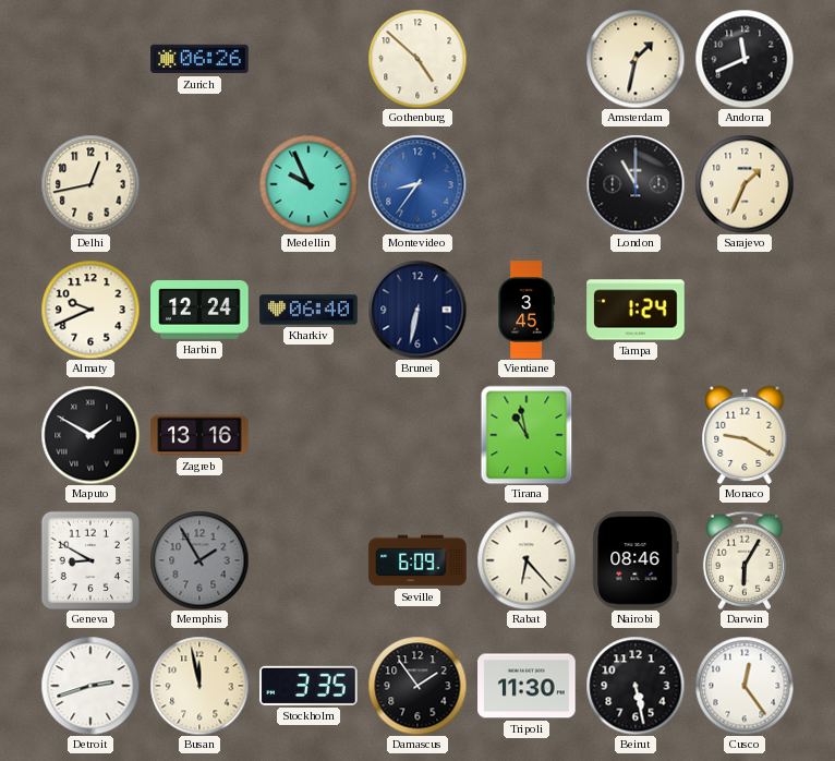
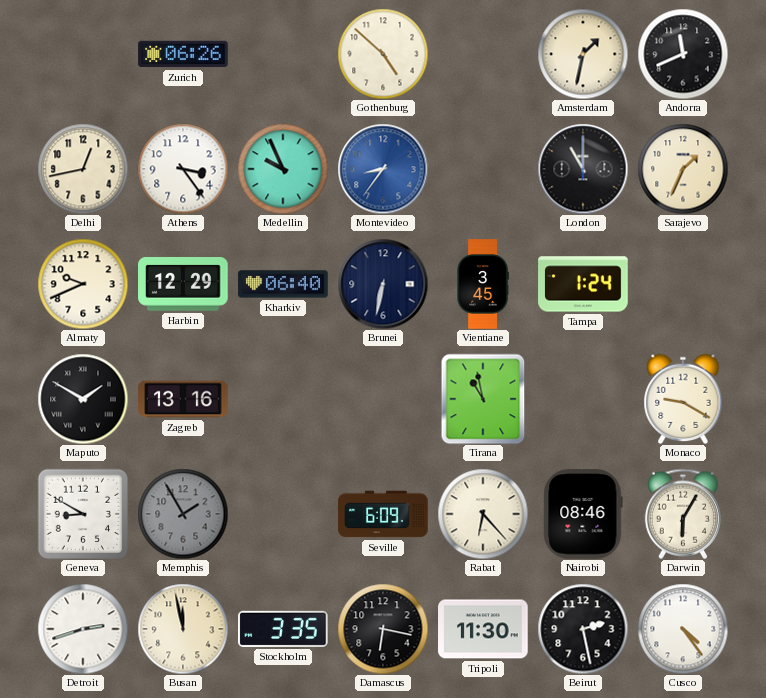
Athens: none -> 3:24
Harbin: 12:24 -> 12:29
Damascus: 1:54 -> 6:17
Beirut: 5:28 -> 2:28
Cusco: 12:24 -> 4:24
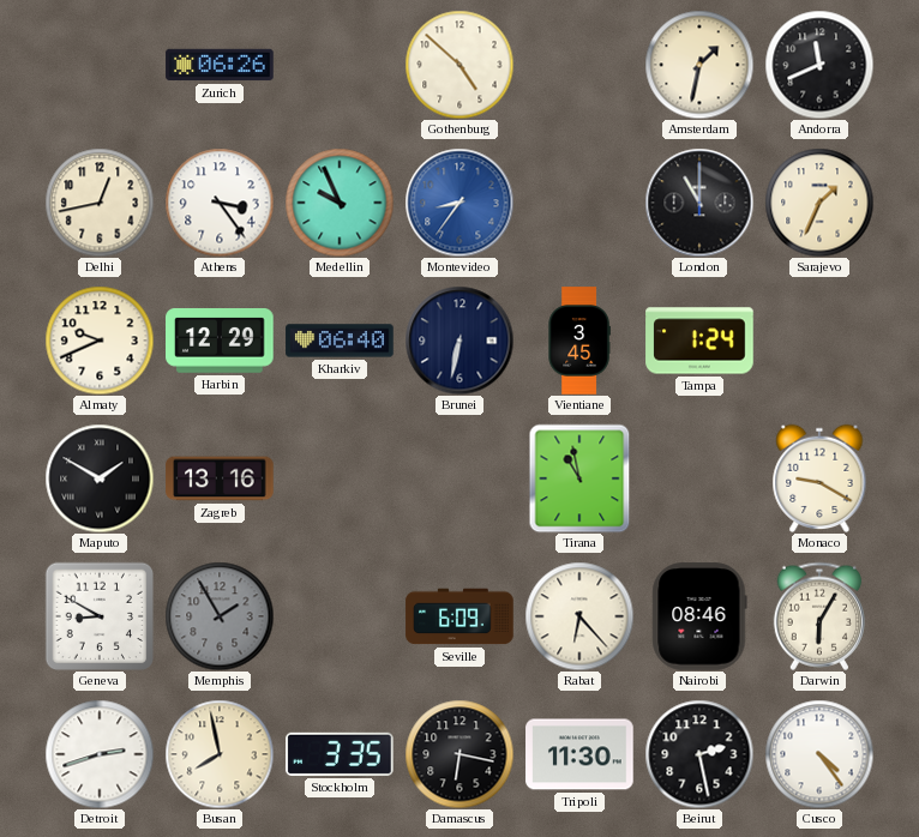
Busan: 11:58 -> 7:58
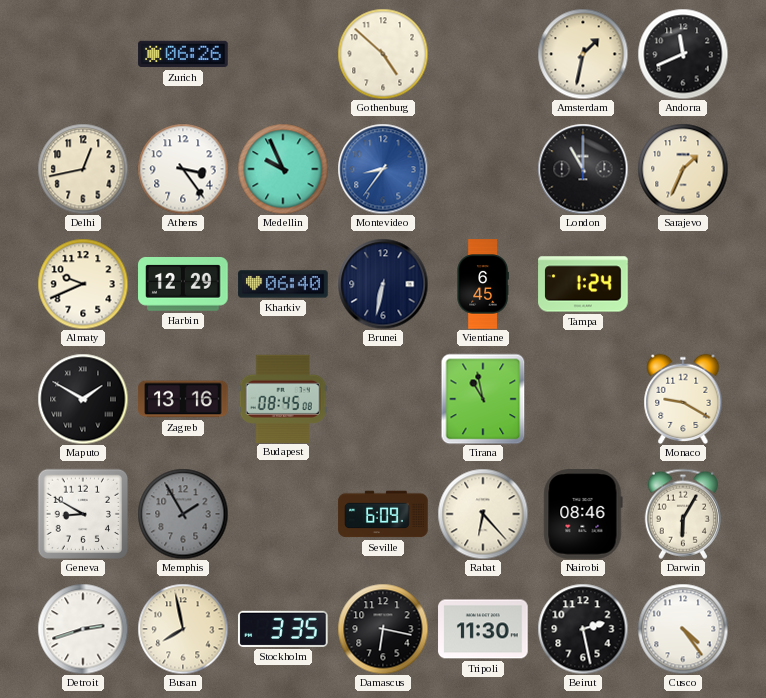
Vientiane: 3:45 -> 6:45
Budapest: none -> 08:45
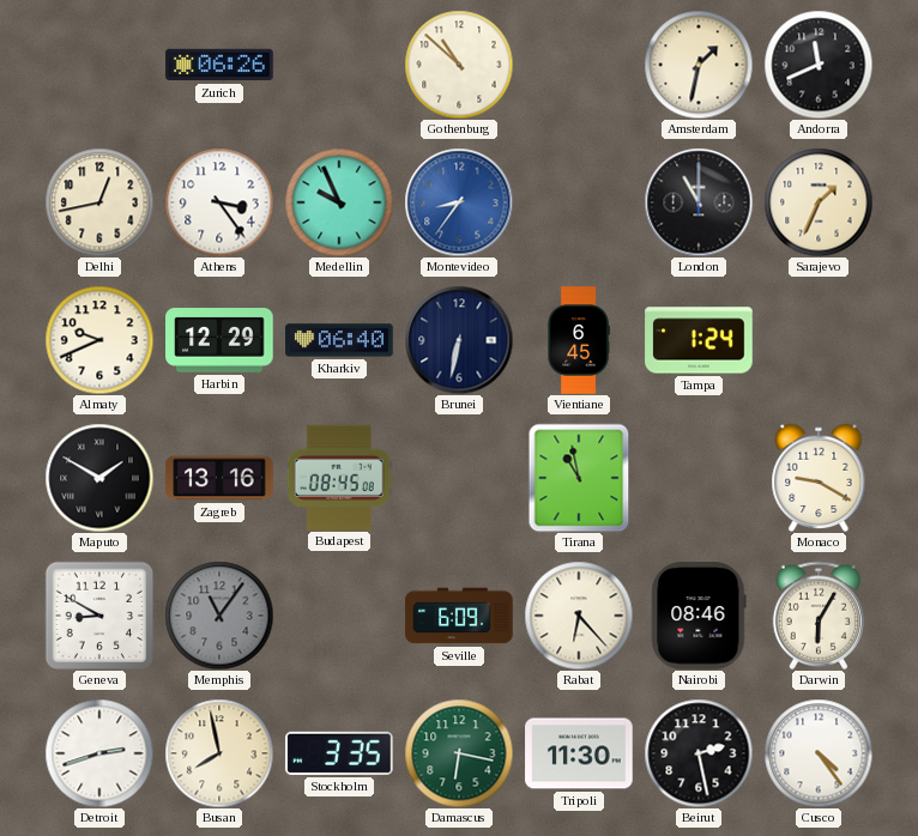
Gothenburg: 4:52 -> 10:52
Memphis: 1:55 -> 11:06
Damascus dial: black -> green
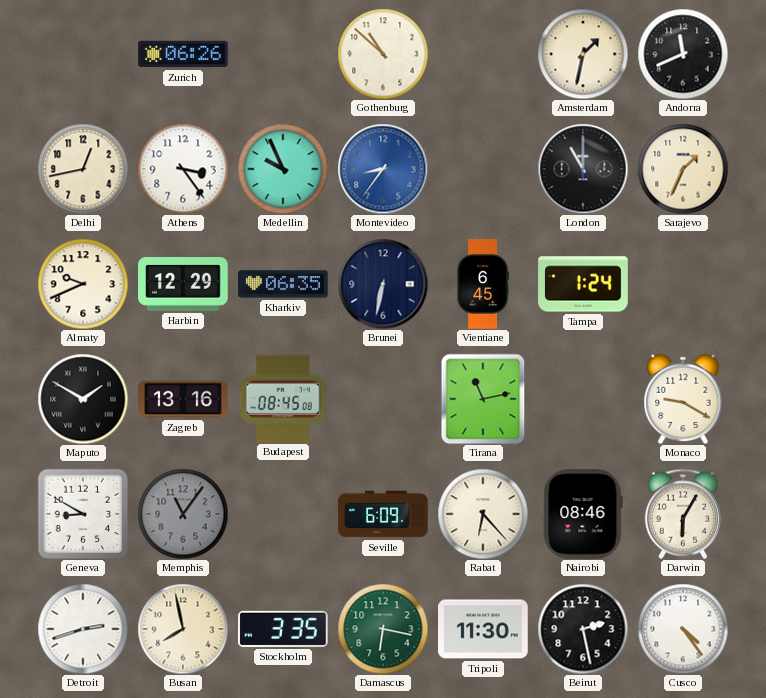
Kharkiv: 06:40 -> 06:35
Tirana: 10:58 -> 11:13
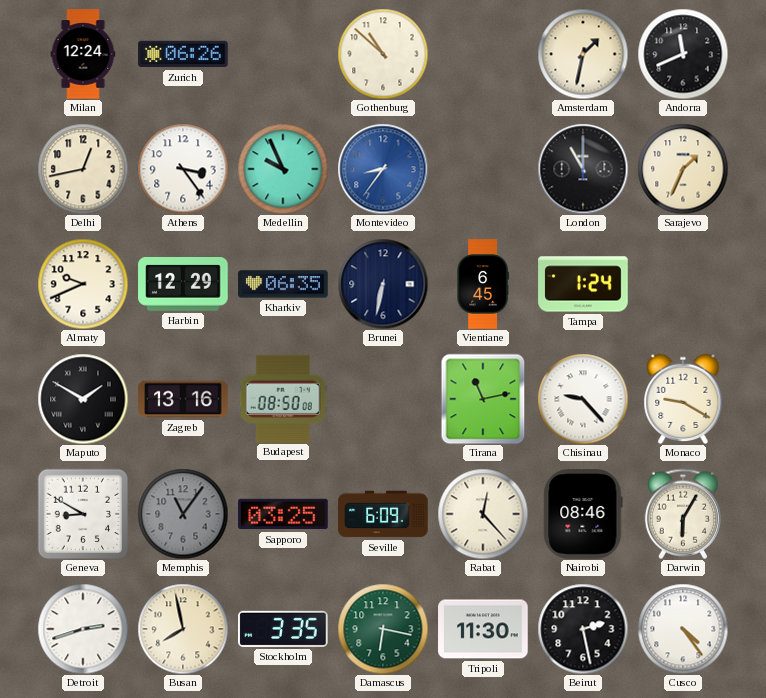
Milan: none -> 12:24
Budapest: 08:45 -> 08:50
Chisinau: none -> 9:23
Sapporo: none -> 03:25
Rabat: 6:23 -> 12:23
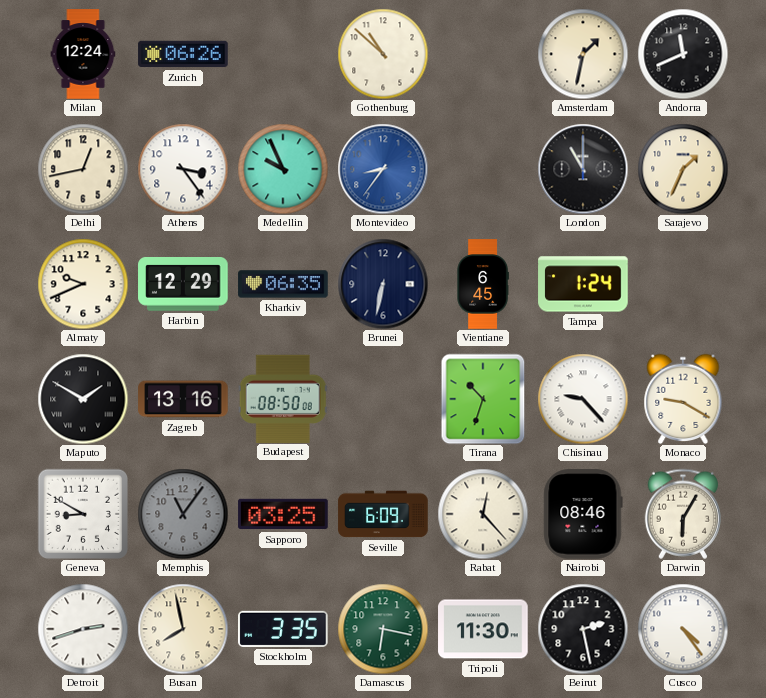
Tirana: 11:13 -> 10:33
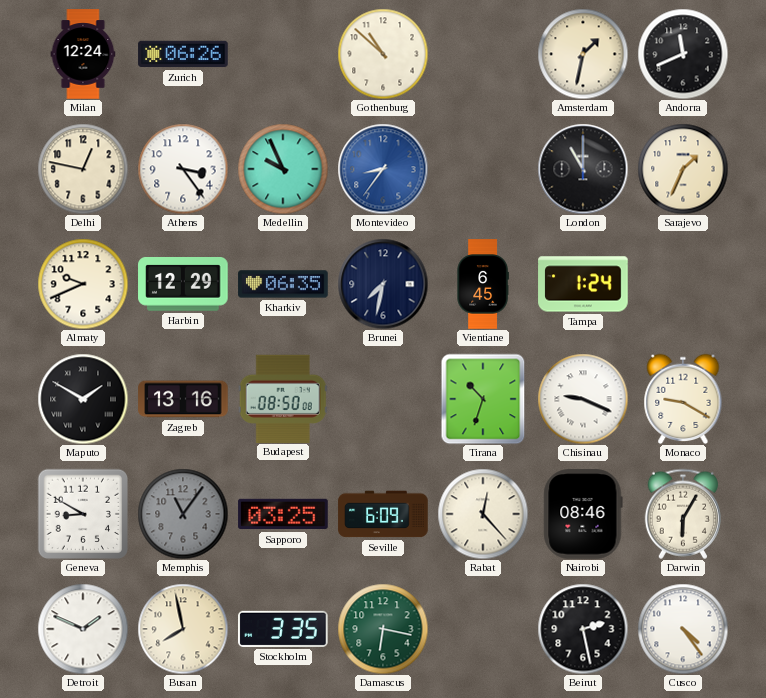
Delhi: 12:43 -> 12:47
Brunei: 6:32 -> 7:32
Chisinau: 9:23 -> 9:19
Detroit: 2:42 -> 1:49
Tripoli: 11:30 -> none
